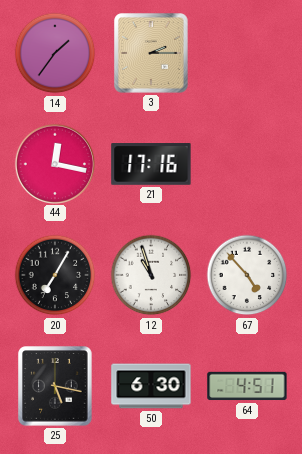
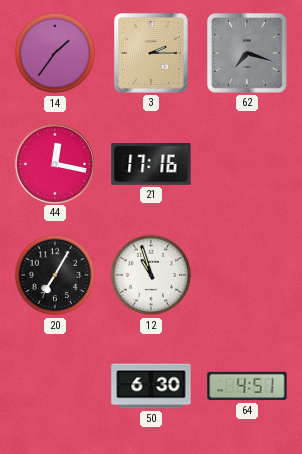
62: none -> 7:18
67: 4:53 -> none
25: 5:17 -> none
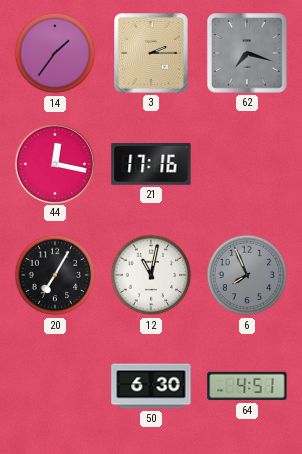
12: 10:57 -> 11:02
6: none -> 7:56
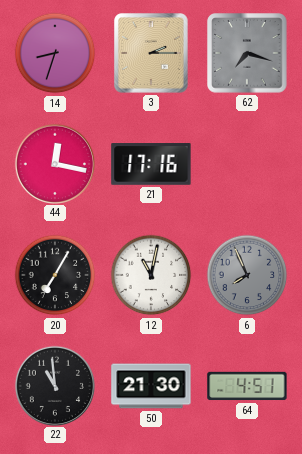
14: 1:36 -> 8:33
22: none -> 10:59
50: 6:30 -> 21:30
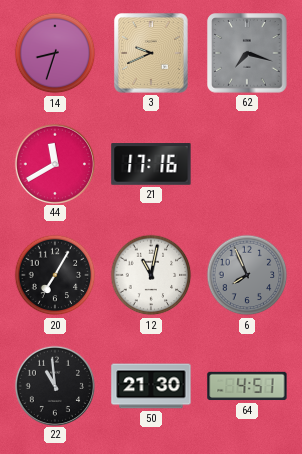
3: 2:15 -> 9:41
44: 12:17 -> 11:40
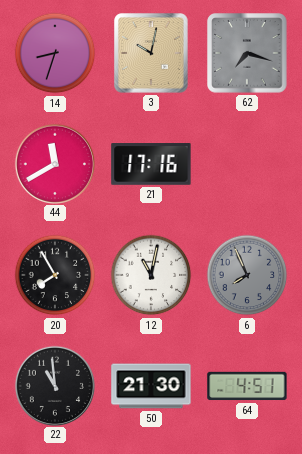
3: 9:41 -> 10:02
20: 7:05 -> 7:55
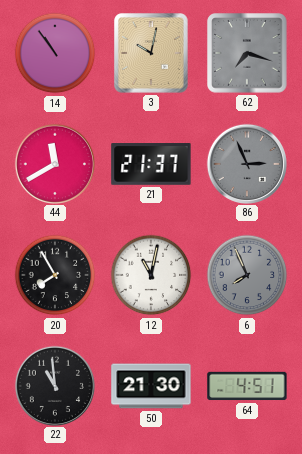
14: 8:33 -> 10:54
21: 17:16 -> 21:37
86: none -> 2:56
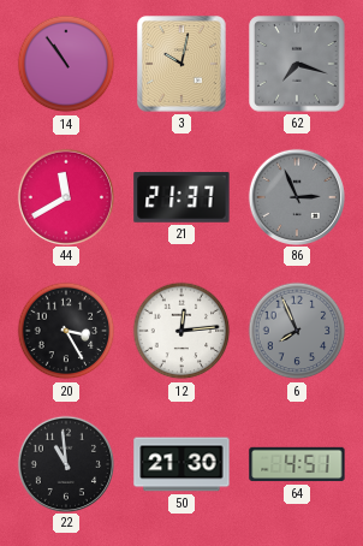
20: 7:55 -> 3:25
12: 11:02 -> 12:14
